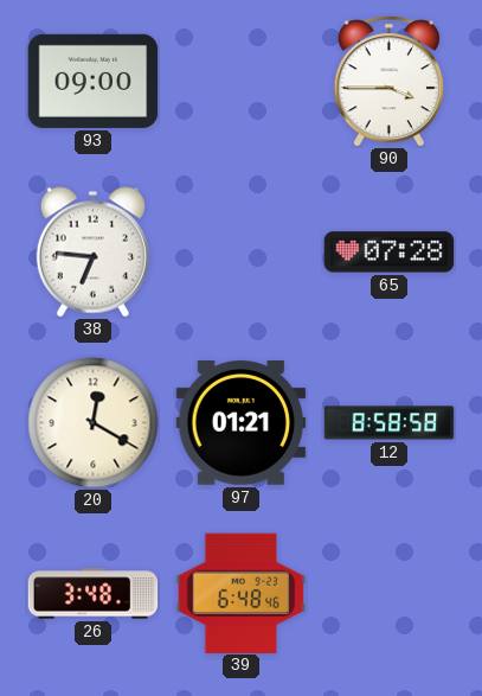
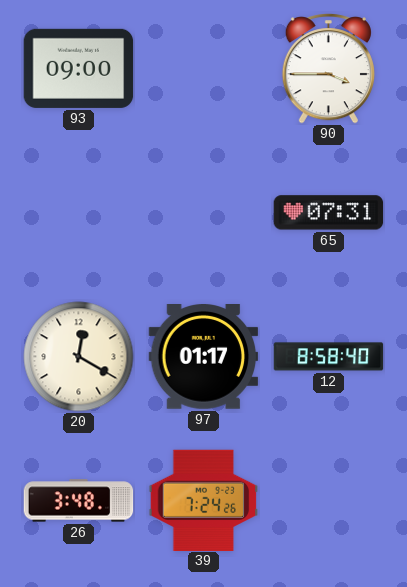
38: 6:46 -> none
65: 07:28 -> 07:31
97: 01:21 -> 01:17
12: 8:58:58 -> 8:58:40
39: 6:48 -> 7:24
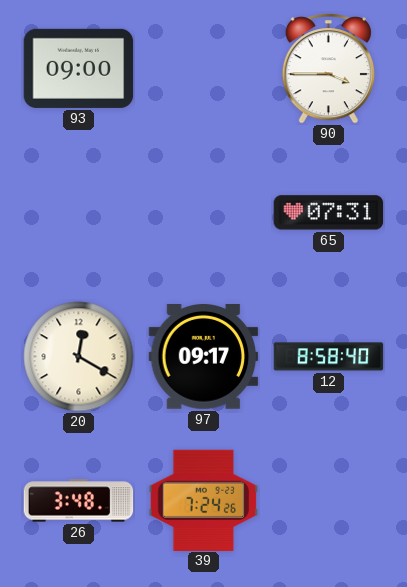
97: 01:17 -> 09:17
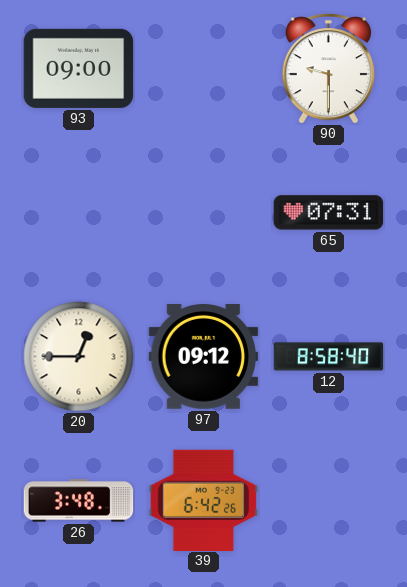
90: 3:45 -> 9:30
20: 12:20 -> 12:45
97: 09:17 -> 09:12
39: 7:24 -> 6:42
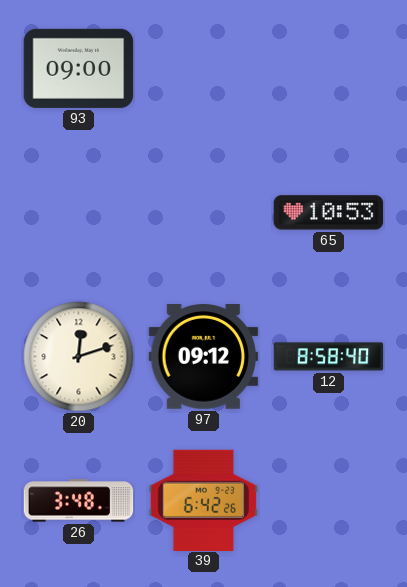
90: 9:30 -> none
65: 07:31 -> 10:53
20: 12:45 -> 12:12
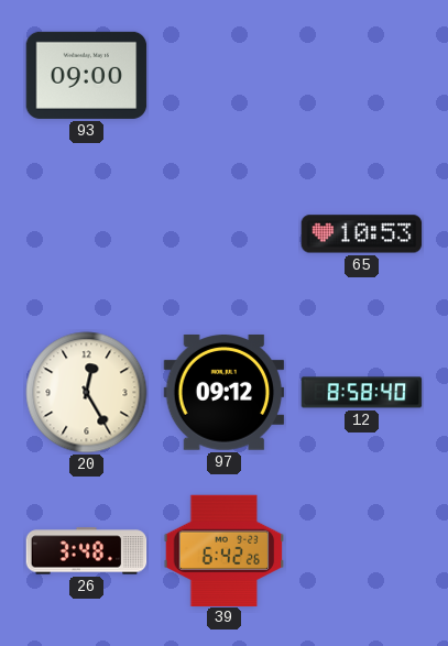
20: 12:12 -> 12:25
